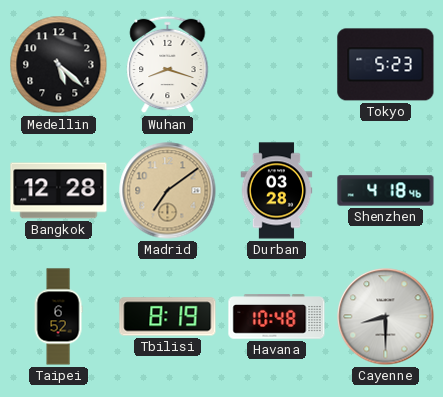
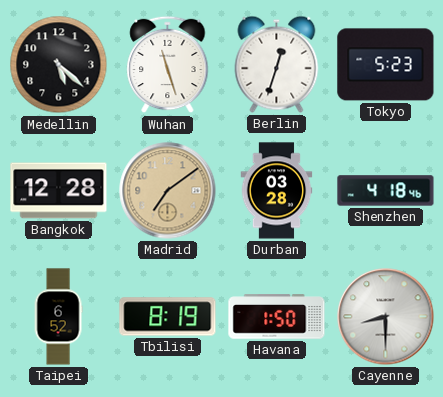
Wuhan: 8:18 -> 11:27
Berlin: none -> 12:33
Havana: 10:48 -> 1:50
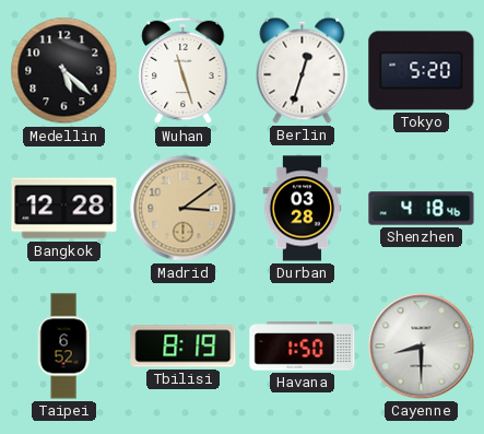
Tokyo: 5:23 -> 5:20
Madrid: 7:09 -> 3:09
